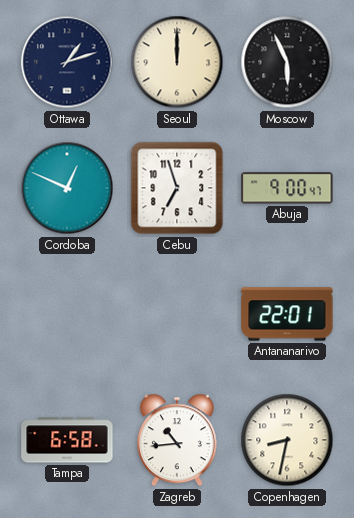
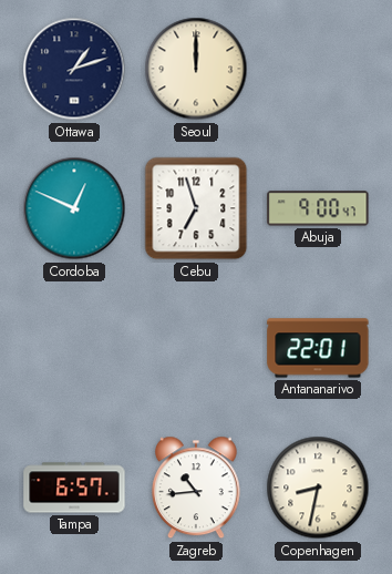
Moscow: 5:56 -> none
Tampa: 6:58 -> 6:57
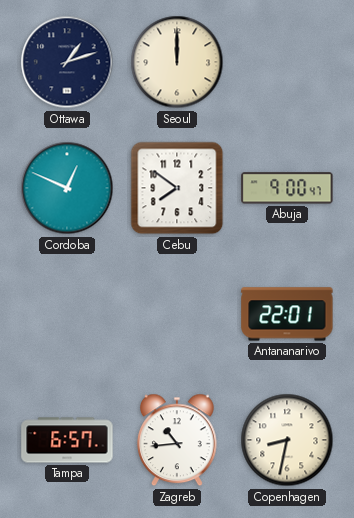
Cebu: 6:57 -> 7:51
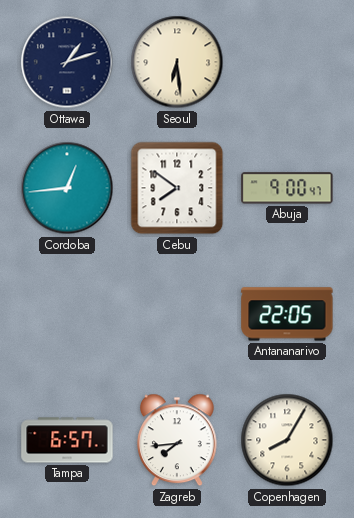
Seoul: 12:00 -> 6:29
Cordoba: 12:49 -> 12:44
Antananarivo: 22:01 -> 22:05
Zagreb: 10:44 -> 7:44
Copenhagen: 8:32 -> 8:05
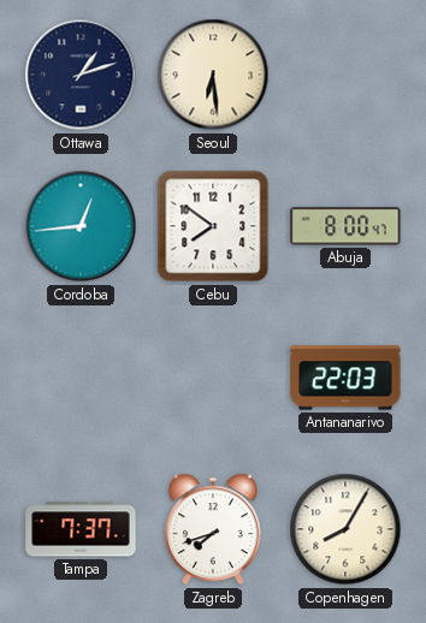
Abuja: 9:00 -> 8:00
Antananarivo: 22:05 -> 22:03
Tampa: 6:57 -> 7:37
Zagreb: 7:44 -> 7:42
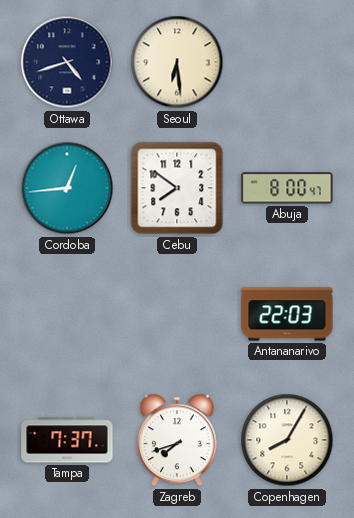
Ottawa: 1:12 -> 4:42
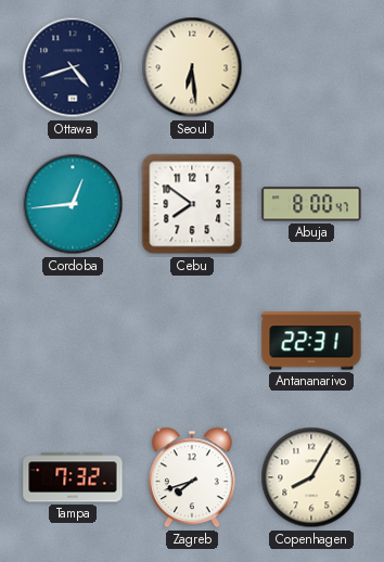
Antananarivo: 22:03 -> 22:31
Tampa: 7:37 -> 7:32
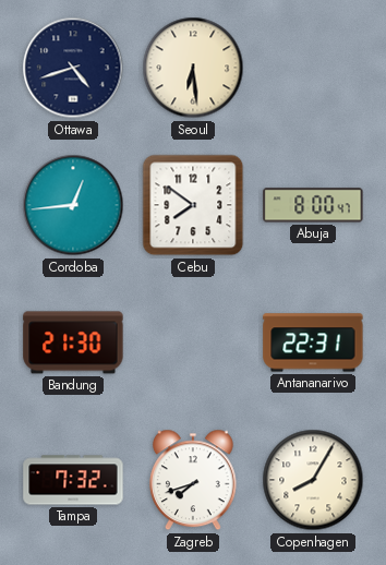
Bandung: none -> 21:30
